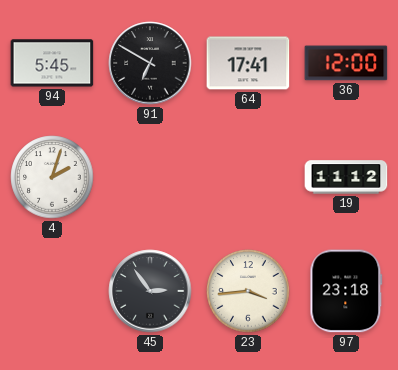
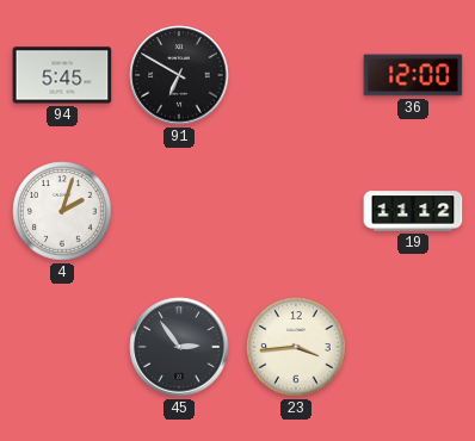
64: 17:41 -> none
97: 23:18 -> none
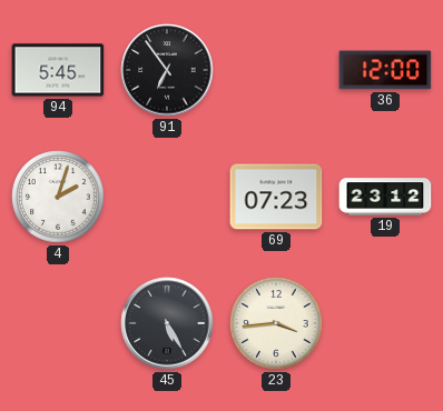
91: 6:50 -> 6:54
69: none -> 07:23
19: 11:12 -> 23:12
45: 2:54 -> 5:25
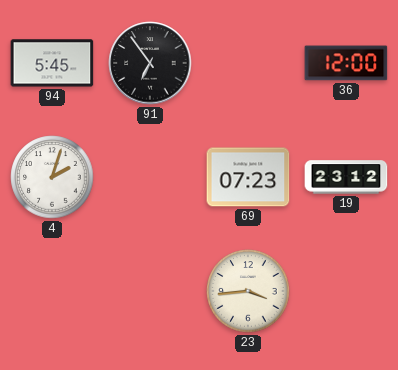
45: 5:25 -> none
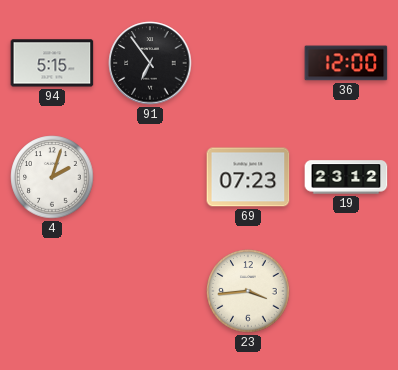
94: 5:45 -> 5:15
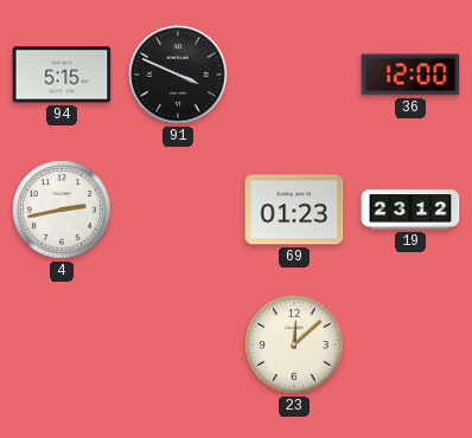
91: 6:54 -> 3:49
4: 2:03 -> 2:43
69: 07:23 -> 01:23
23: 3:44 -> 12:08
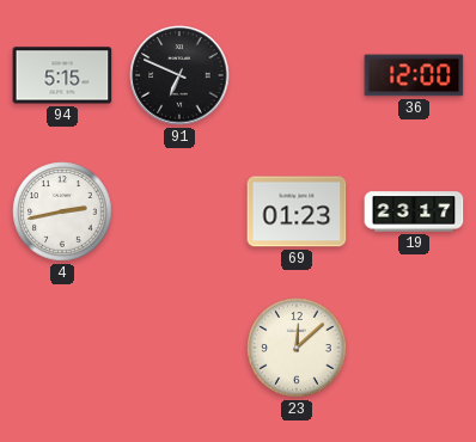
91: 3:49 -> 6:49
19: 23:12 -> 23:17
